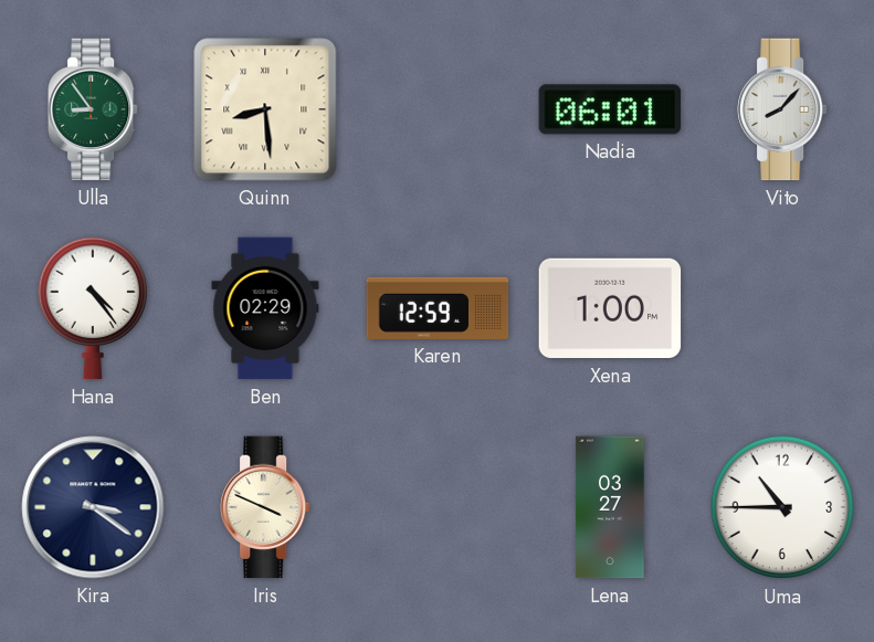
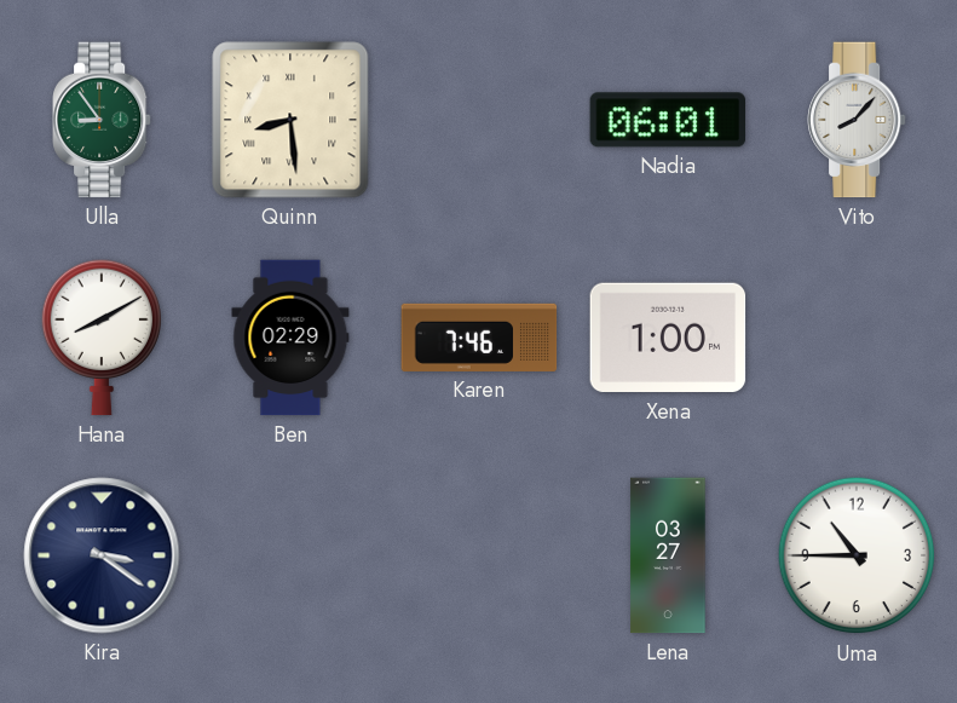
Hana: 4:24 -> 8:10
Karen: 12:59 -> 7:46
Iris: 3:49 -> none
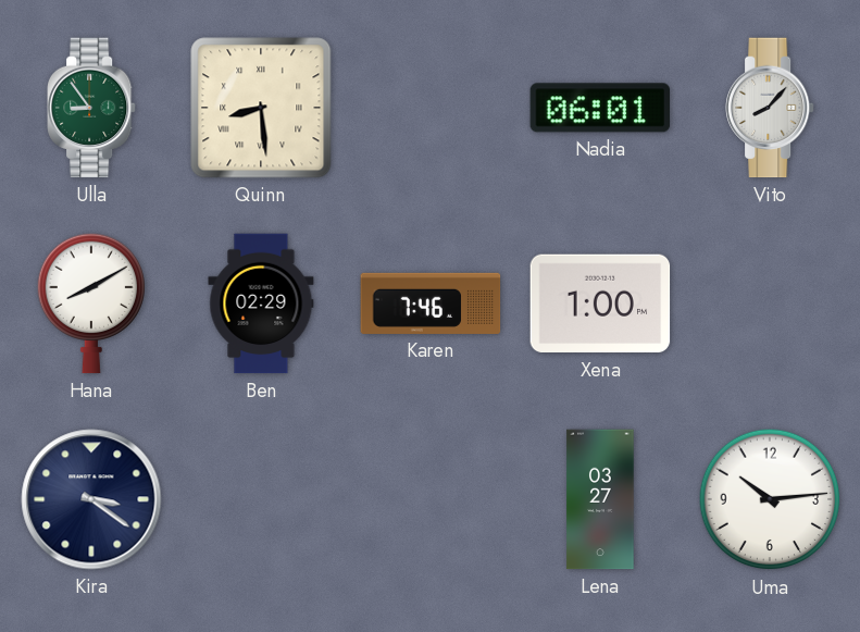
Uma: 10:45 -> 10:14
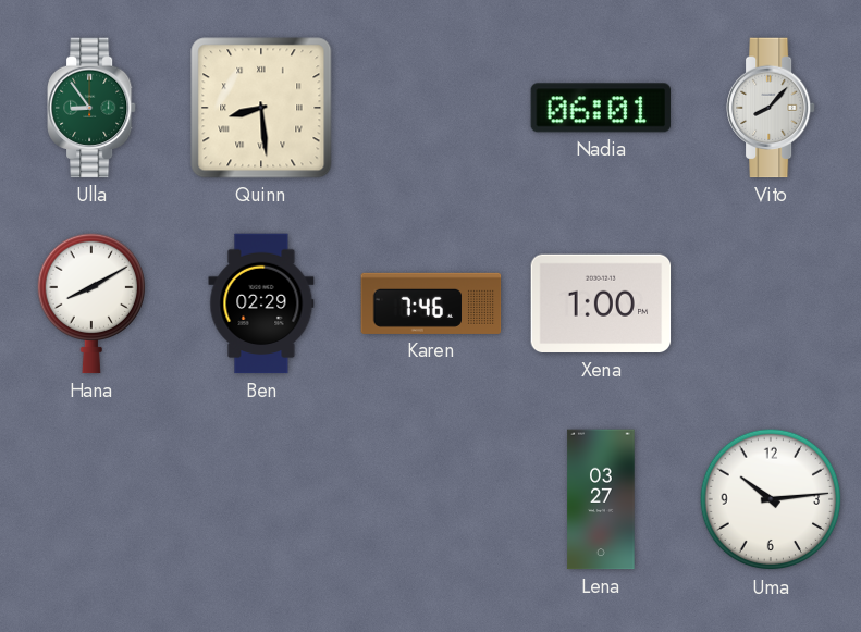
Kira: 3:21 -> none
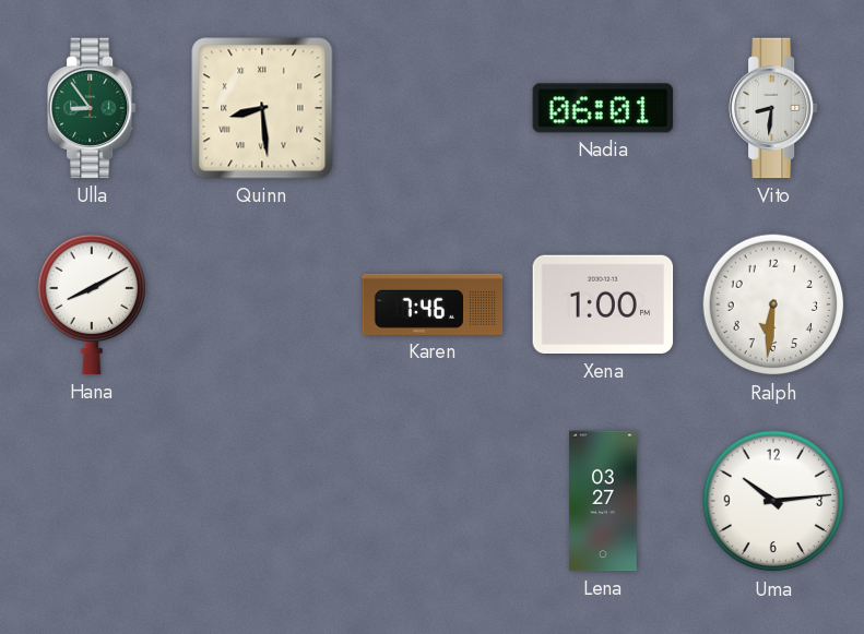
Vito: 8:07 -> 8:31
Ben: 02:29 -> none
Ralph: none -> 6:31
